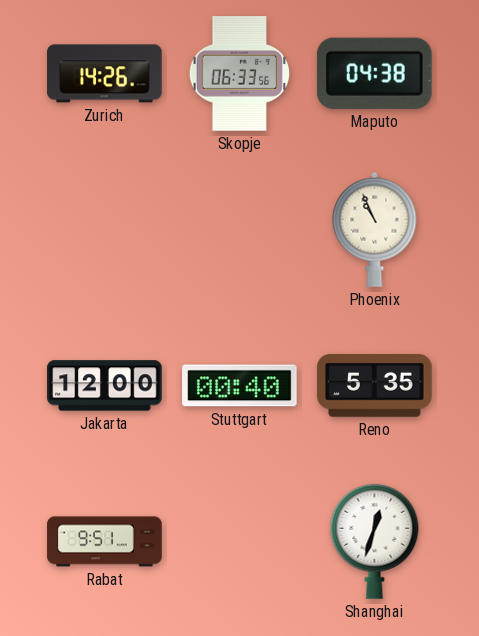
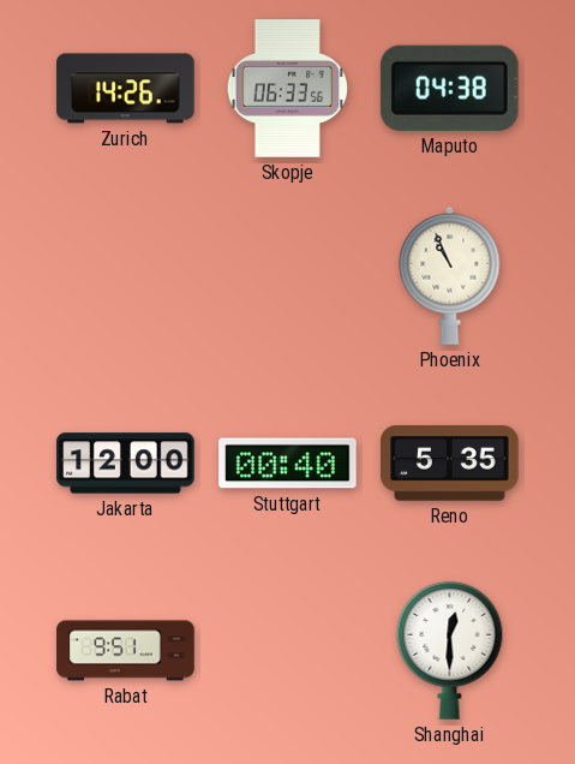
Shanghai: 12:33 -> 12:30
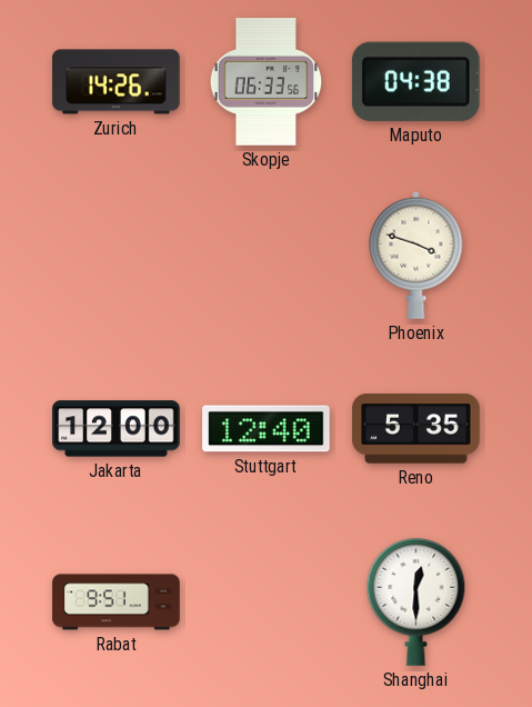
Phoenix: 10:56 -> 3:48
Stuttgart: 00:40 -> 12:40
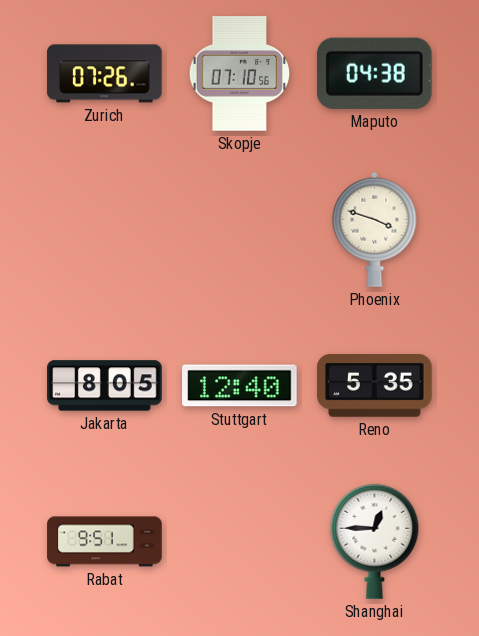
Zurich: 14:26 -> 07:26
Skopje: 06:33 -> 07:10
Jakarta: 12:00 -> 8:05
Shanghai: 12:30 -> 12:45
